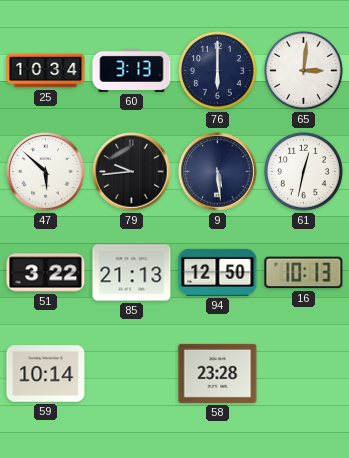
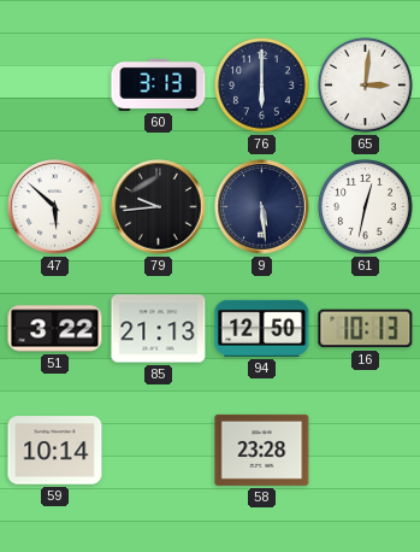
25: 10:34 -> none
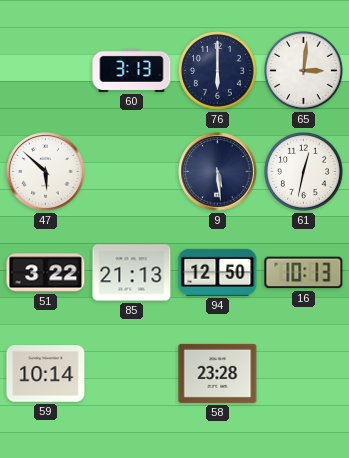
79: 9:44 -> none
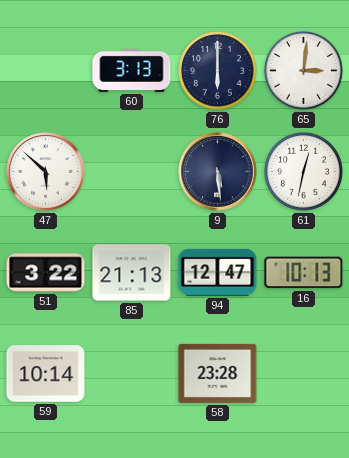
94: 12:50 -> 12:47
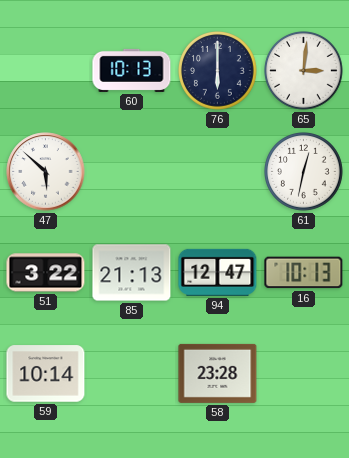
60: 3:13 -> 10:13
9: 5:29 -> none
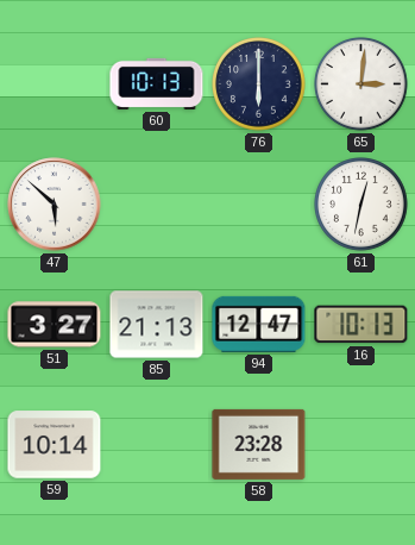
51: 3:22 -> 3:27
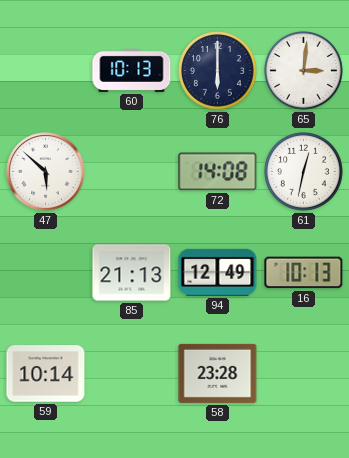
72: none -> 14:08
51: 3:27 -> none
94: 12:47 -> 12:49
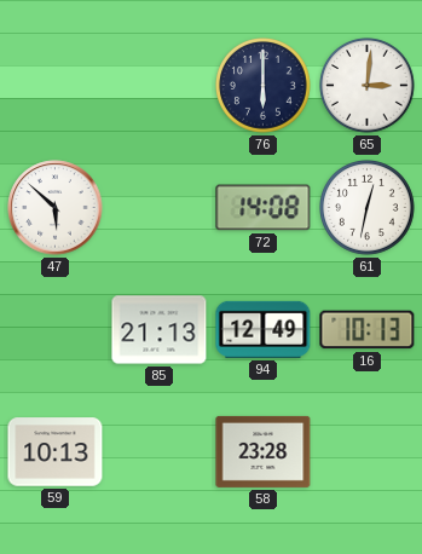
60: 10:13 -> none
59: 10:14 -> 10:13
